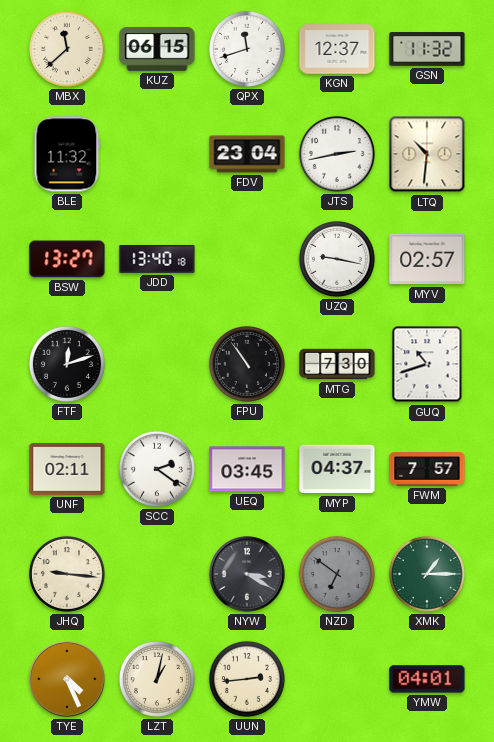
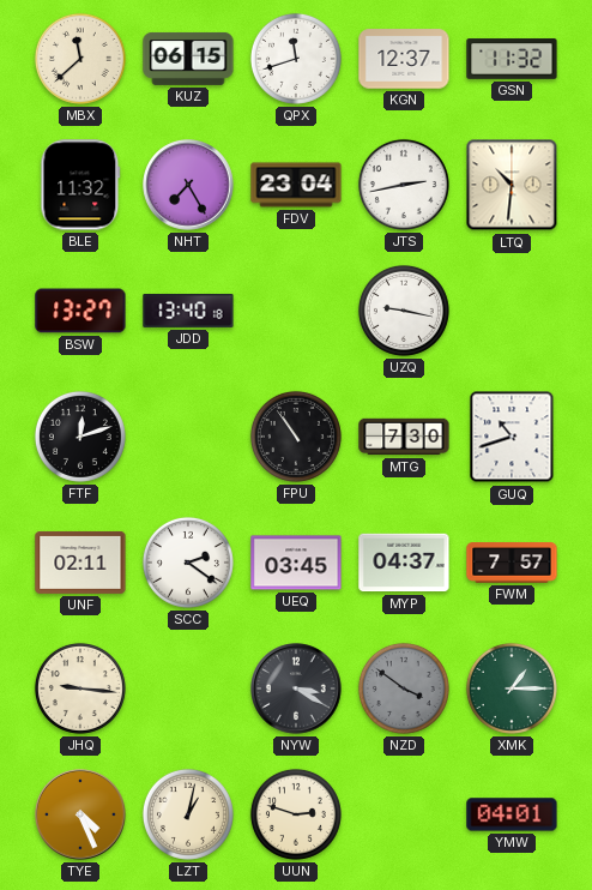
NHT: none -> 7:25
MYV: 02:57 -> none
NZD: 6:51 -> 3:51
UUN: 2:44 -> 2:48
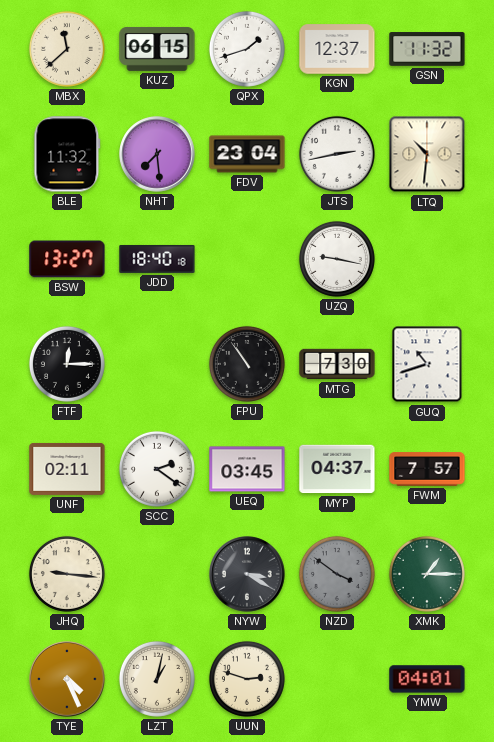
QPX: 11:42 -> 1:42
NHT: 7:25 -> 7:29
JDD: 13:40 -> 18:40
FTF: 12:12 -> 12:15
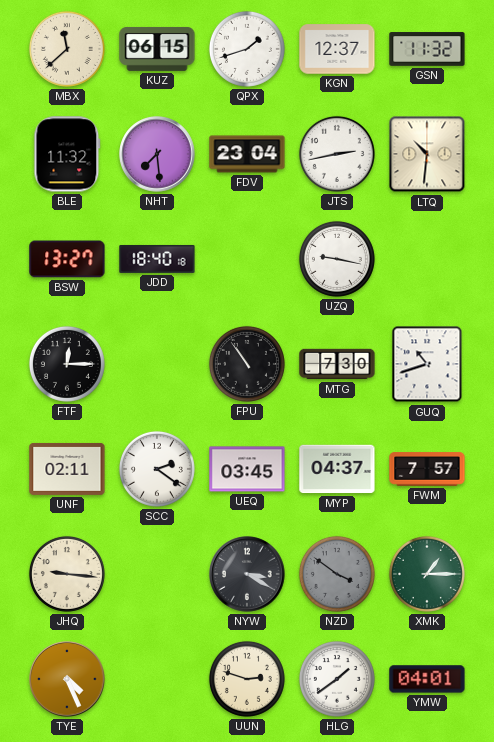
LZT: 1:02 -> none
HLG: none -> 1:39
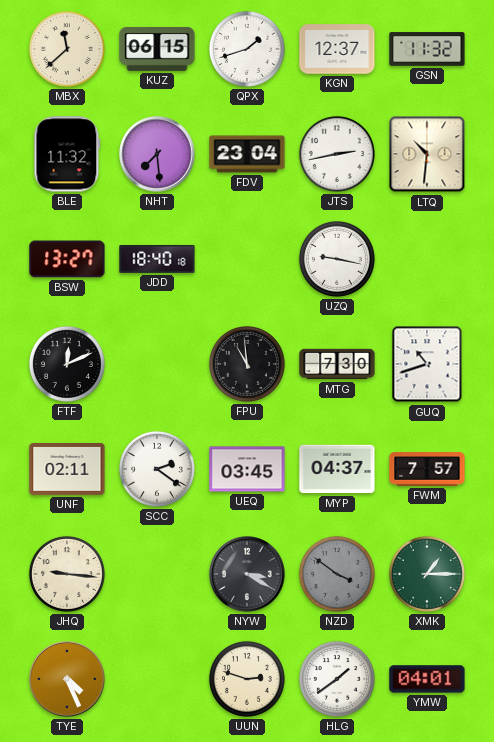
FTF: 12:15 -> 12:11
FPU: 10:54 -> 10:59
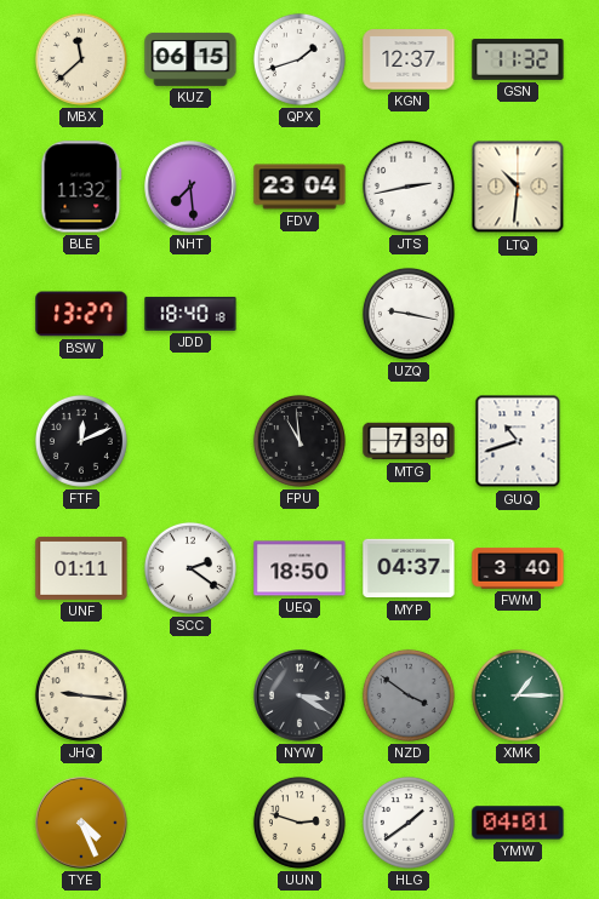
UNF: 02:11 -> 01:11
UEQ: 03:45 -> 18:50
FWM: 7:57 -> 3:40
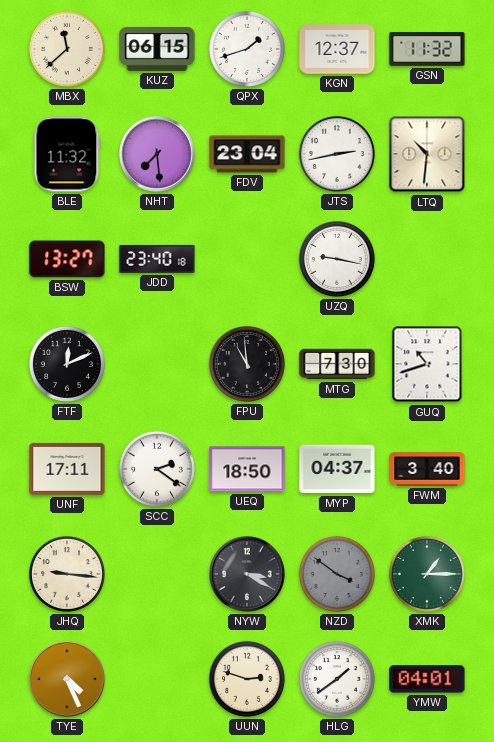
JDD: 18:40 -> 23:40
UNF: 01:11 -> 17:11
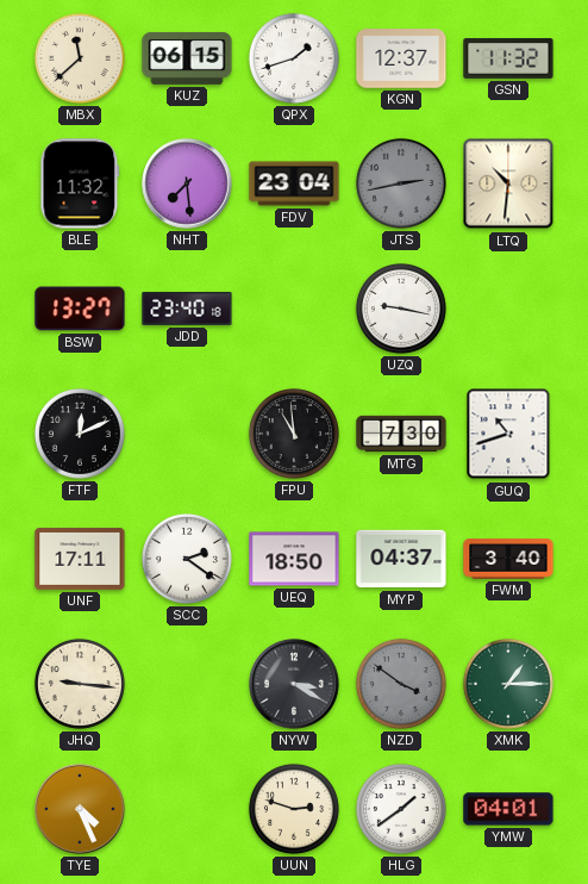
JTS dial: white -> grey
